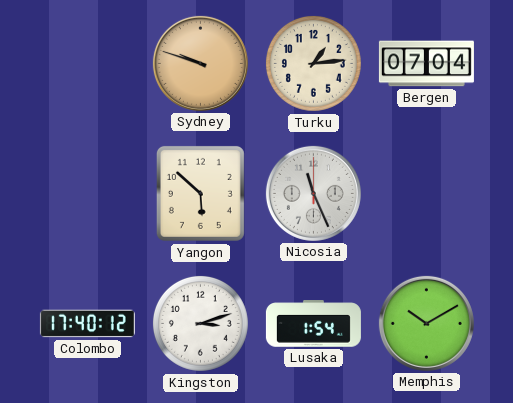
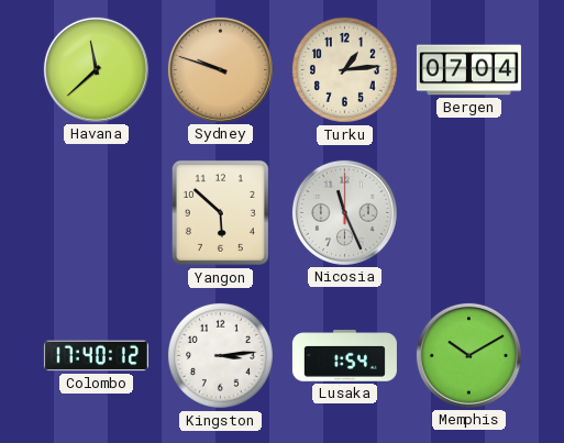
Havana: none -> 11:38
Kingston: 3:12 -> 3:14
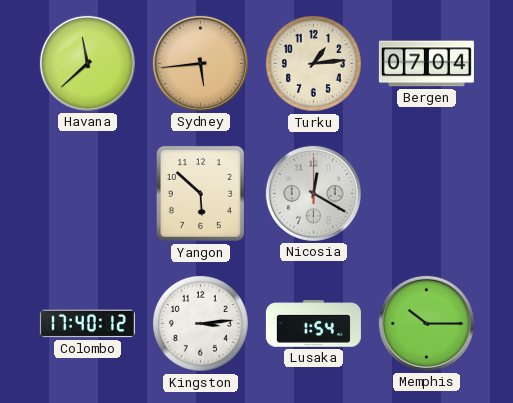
Sydney: 9:48 -> 5:44
Nicosia: 11:26 -> 12:20
Memphis: 10:10 -> 10:15
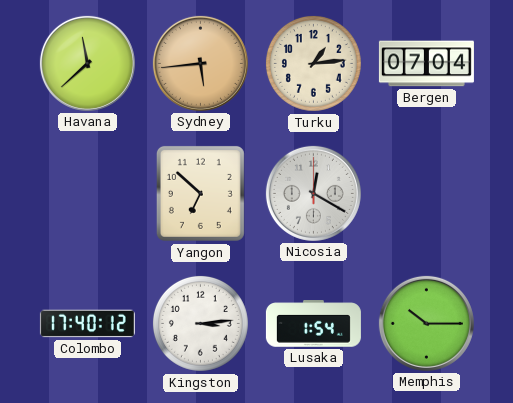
Yangon: 5:52 -> 6:52
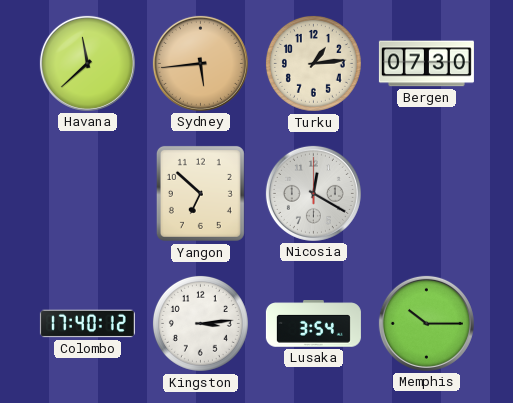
Bergen: 07:04 -> 07:30
Lusaka: 1:54 -> 3:54
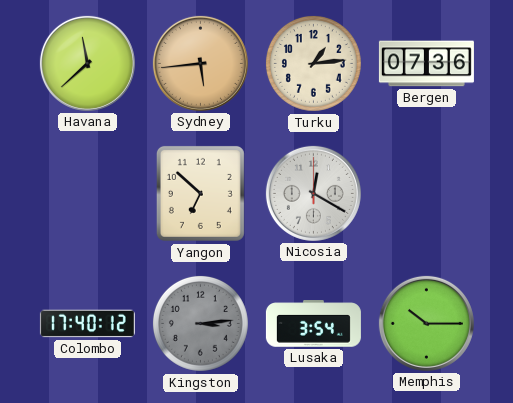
Bergen: 07:30 -> 07:36
Kingston dial: white -> grey
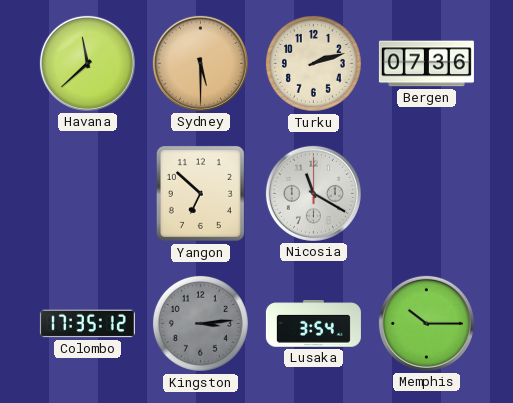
Sydney: 5:44 -> 5:30
Turku: 1:14 -> 2:12
Nicosia: 12:20 -> 11:20
Colombo: 17:40 -> 17:35
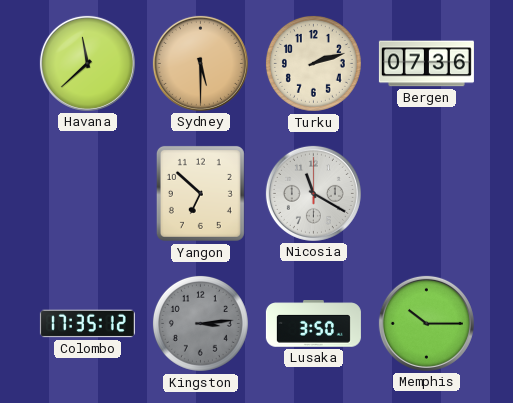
Lusaka: 3:54 -> 3:50
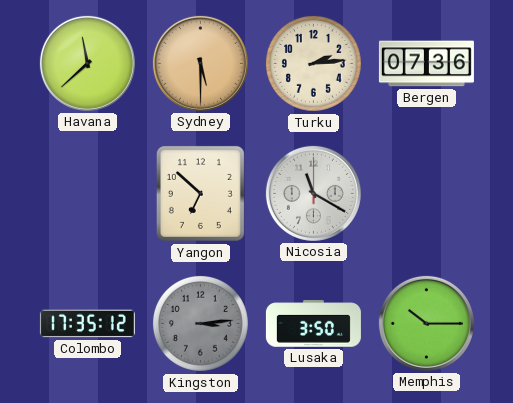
Turku: 2:12 -> 2:14
